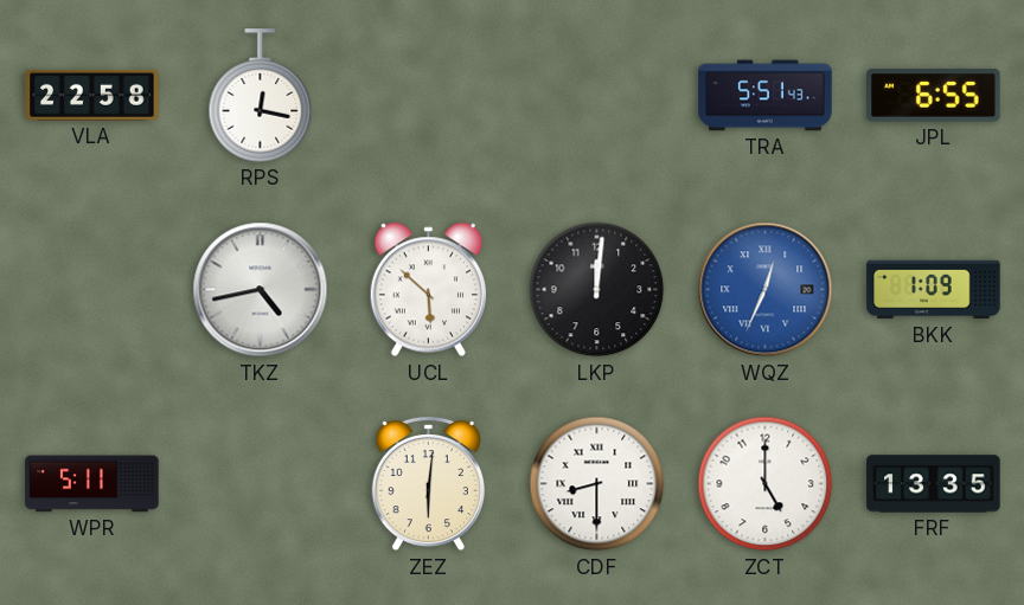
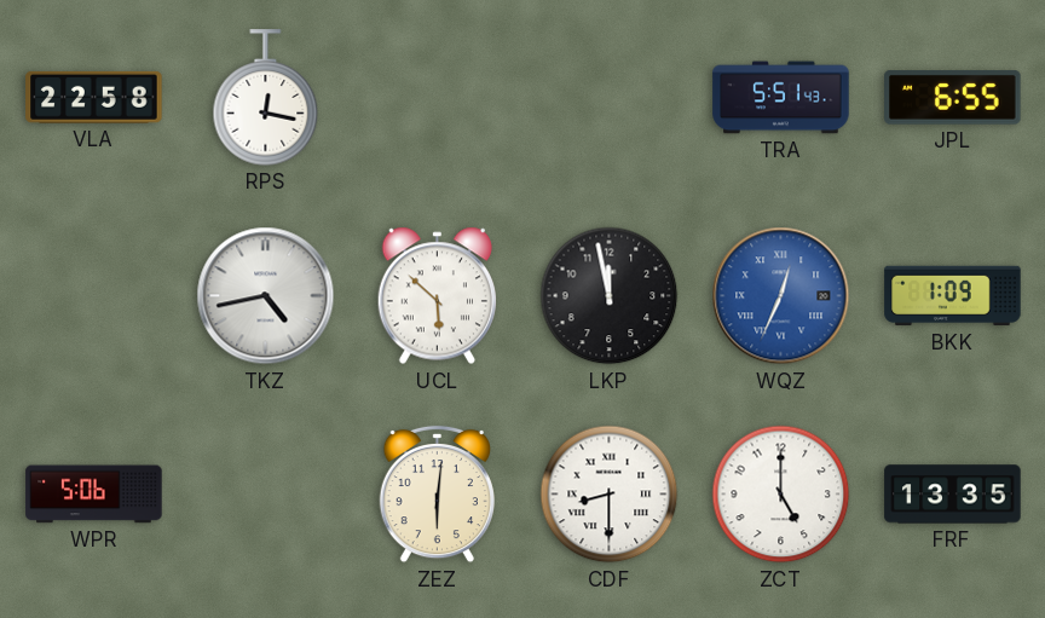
LKP: 12:01 -> 11:58
WPR: 5:11 -> 5:06
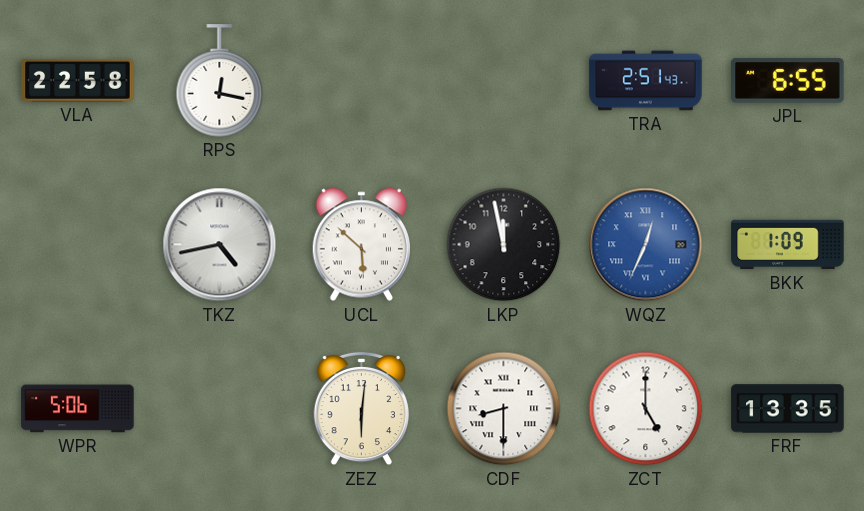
TRA: 5:51 -> 2:51
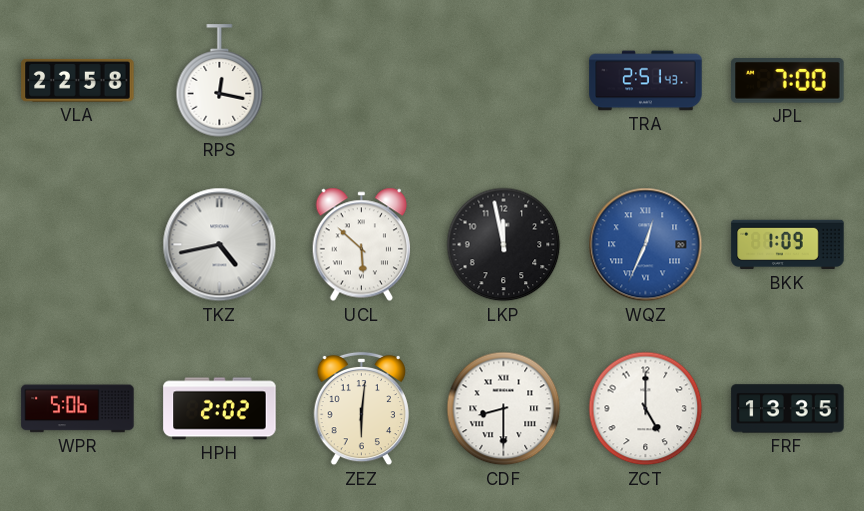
JPL: 6:55 -> 7:00
HPH: none -> 2:02
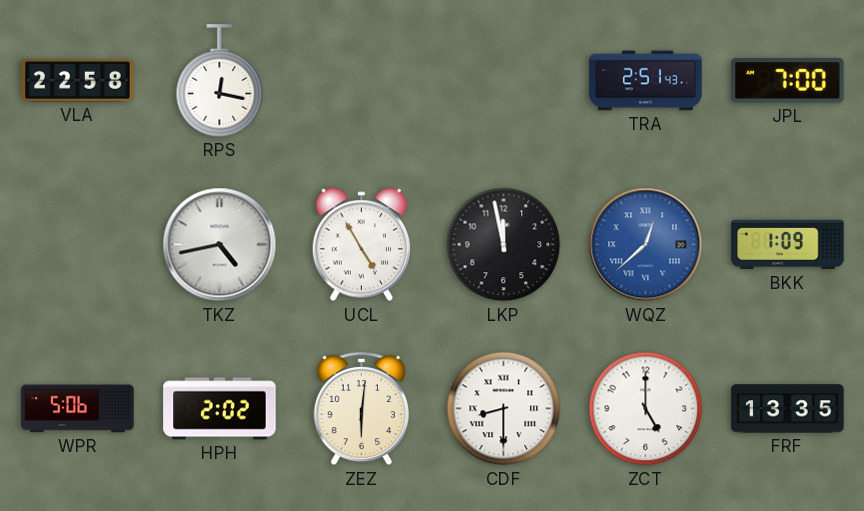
UCL: 5:52 -> 4:55
WQZ: 12:34 -> 12:38
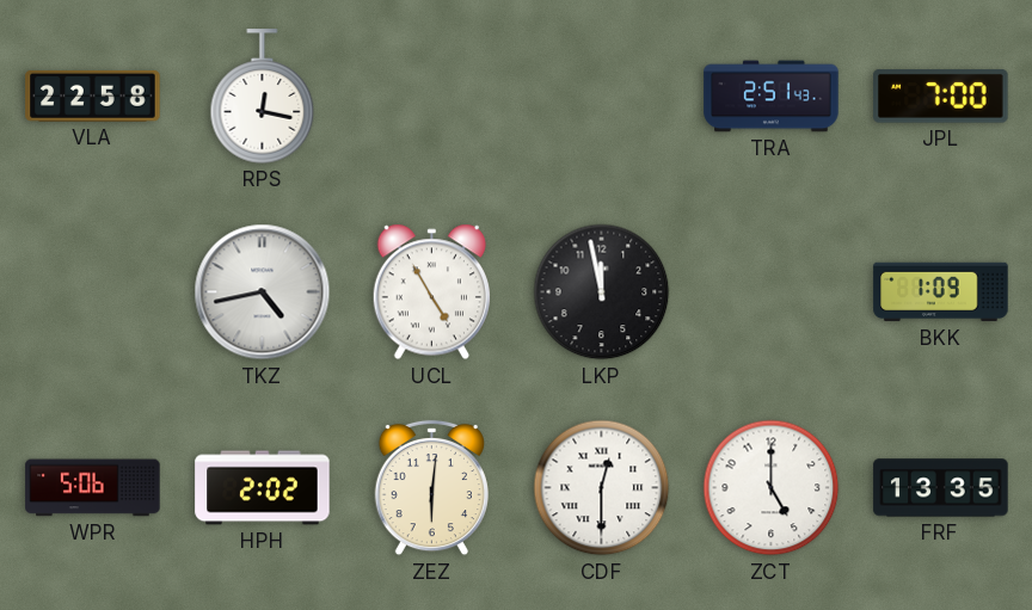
WQZ: 12:38 -> none
CDF: 8:30 -> 12:30
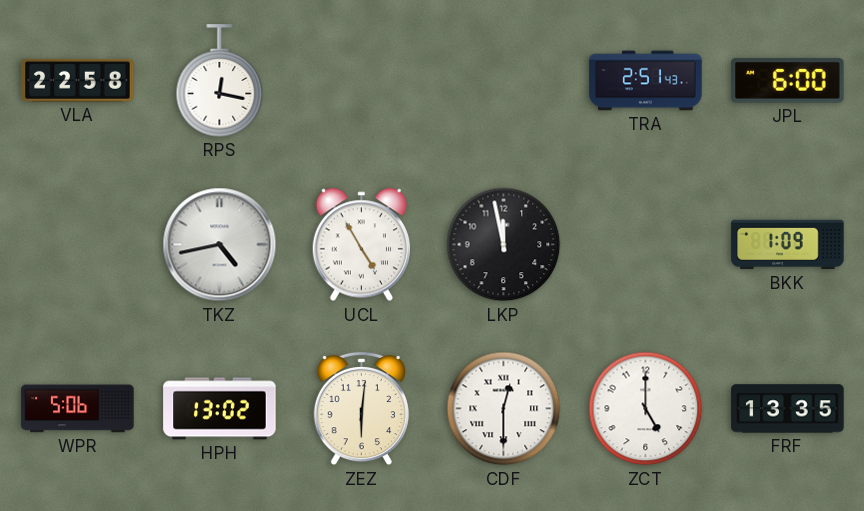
JPL: 7:00 -> 6:00
HPH: 2:02 -> 13:02
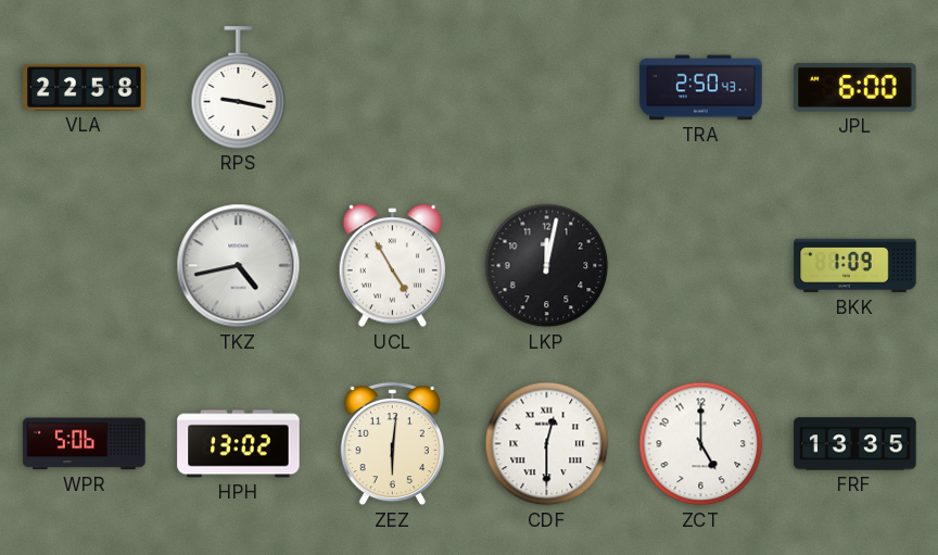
RPS: 12:17 -> 9:17
TRA: 2:51 -> 2:50
LKP: 11:58 -> 12:02
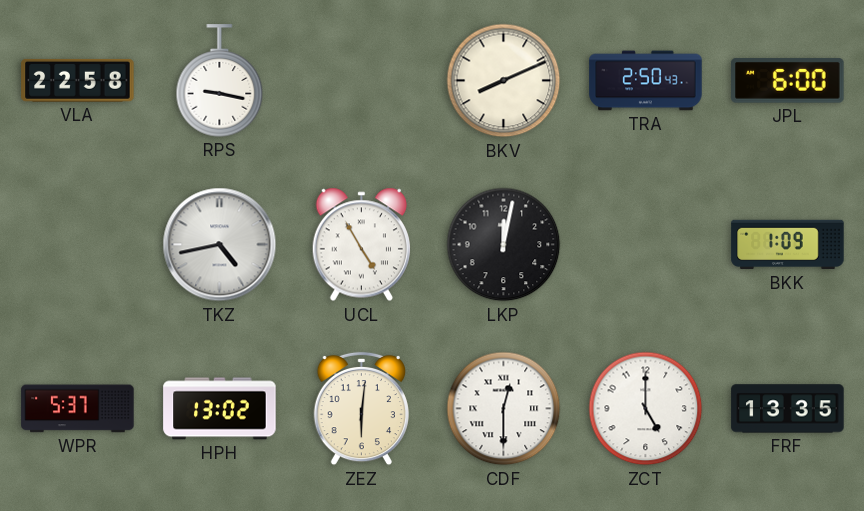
BKV: none -> 8:11
WPR: 5:06 -> 5:37
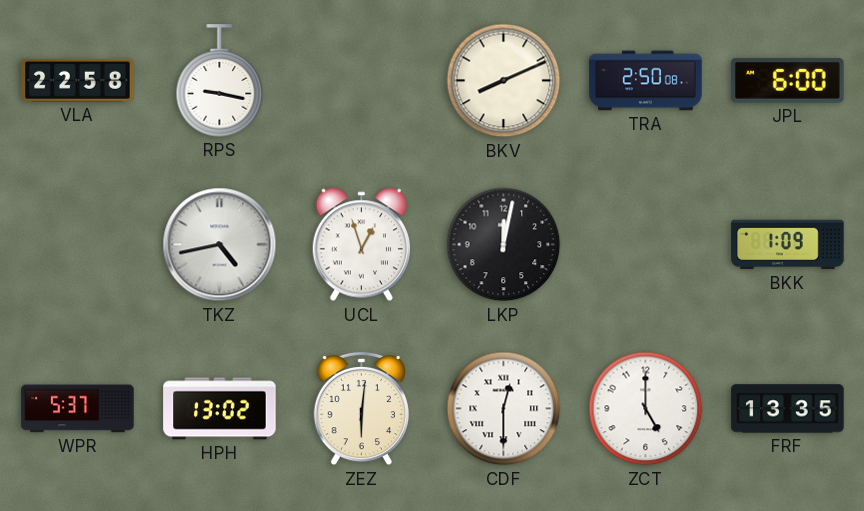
TRA: 2:50:43 -> 2:50:08
UCL: 4:55 -> 12:57
